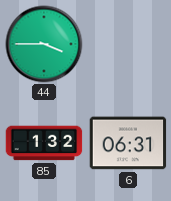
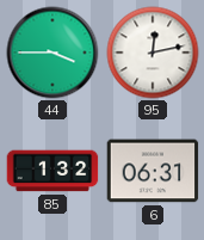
95: none -> 12:13
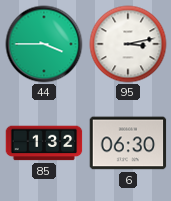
95: 12:13 -> 3:13
6: 06:31 -> 06:30
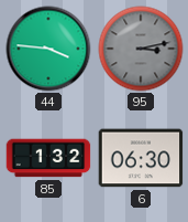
44: 3:45 -> 3:46
95 dial: white -> grey
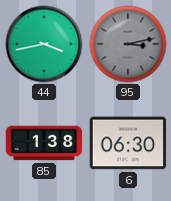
44: 3:46 -> 3:43
85: 1:32 -> 1:38
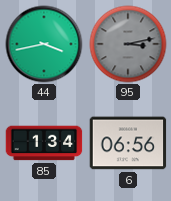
85: 1:38 -> 1:34
6: 06:30 -> 06:56
